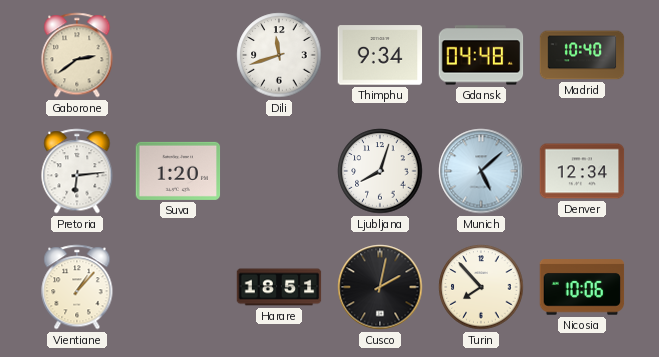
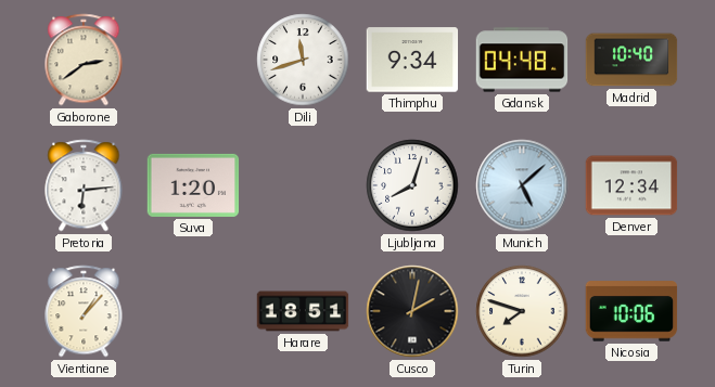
Turin: 7:53 -> 7:48
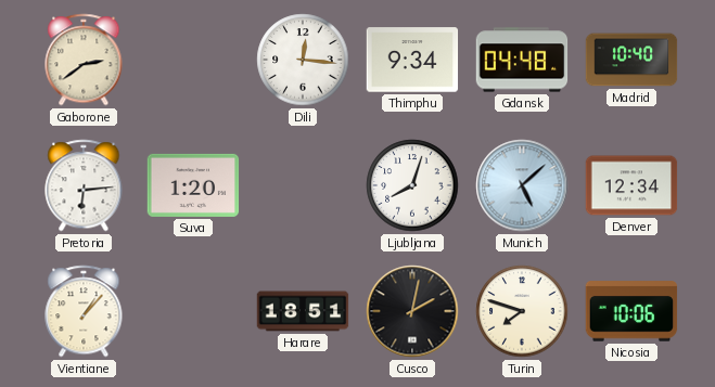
Dili: 11:42 -> 12:16
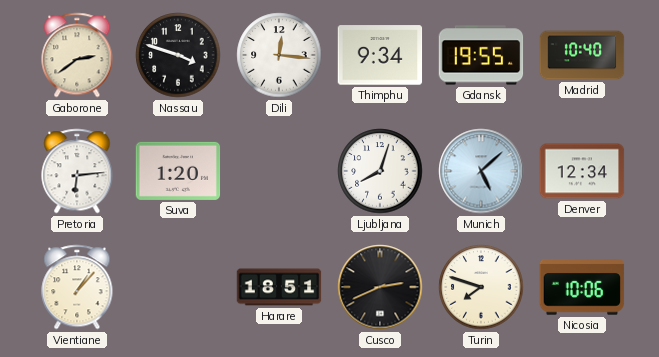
Nassau: none -> 3:48
Gdansk: 04:48 -> 19:55
Cusco: 2:02 -> 2:41
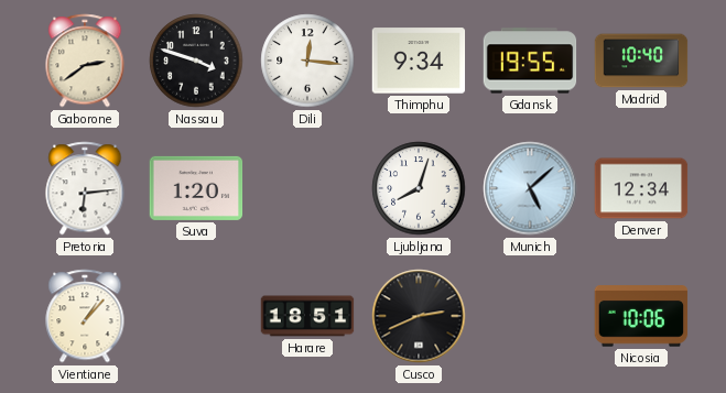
Turin: 7:48 -> none
